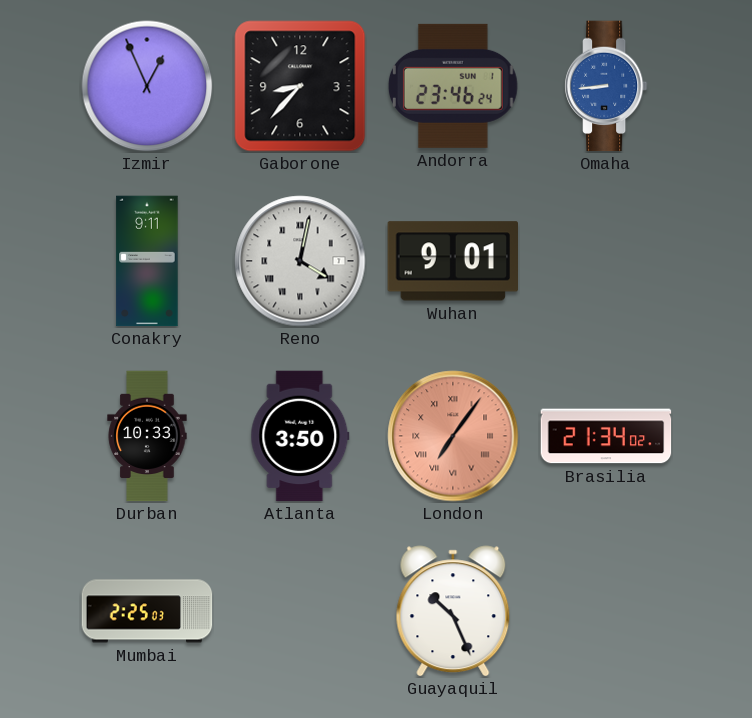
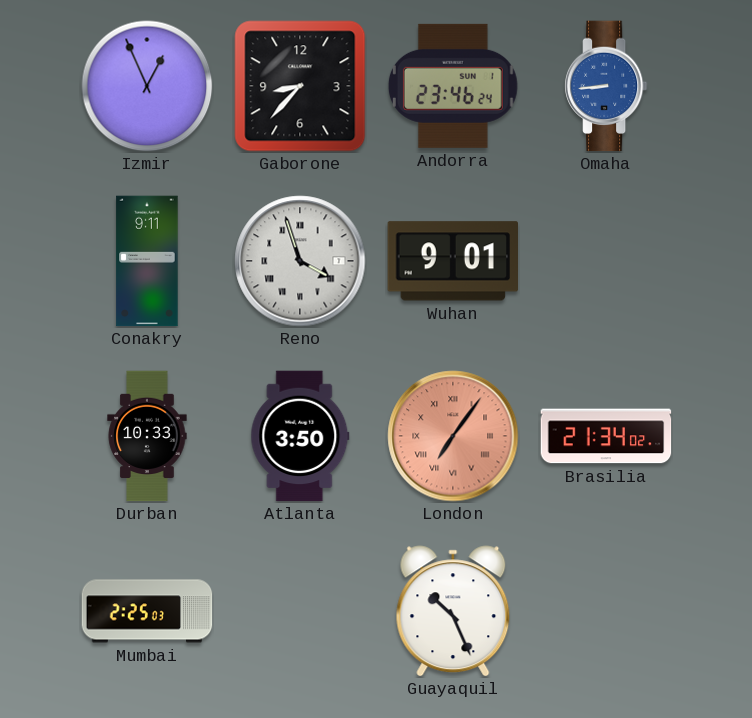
Reno: 4:02 -> 3:57
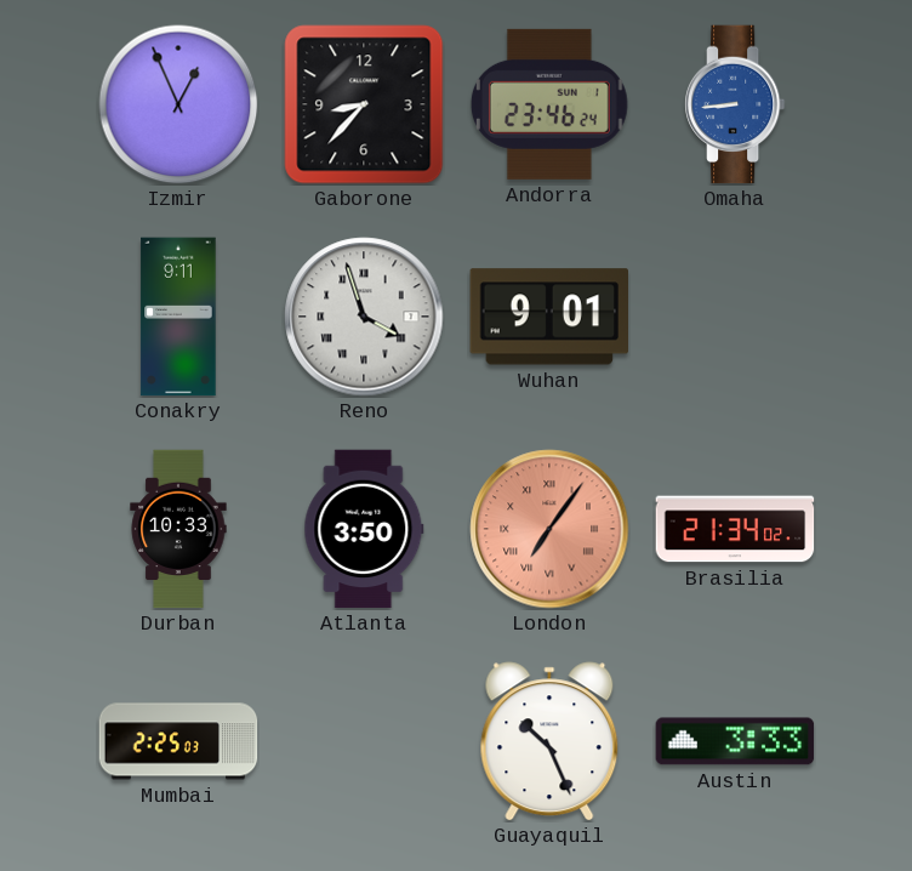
Austin: none -> 3:33
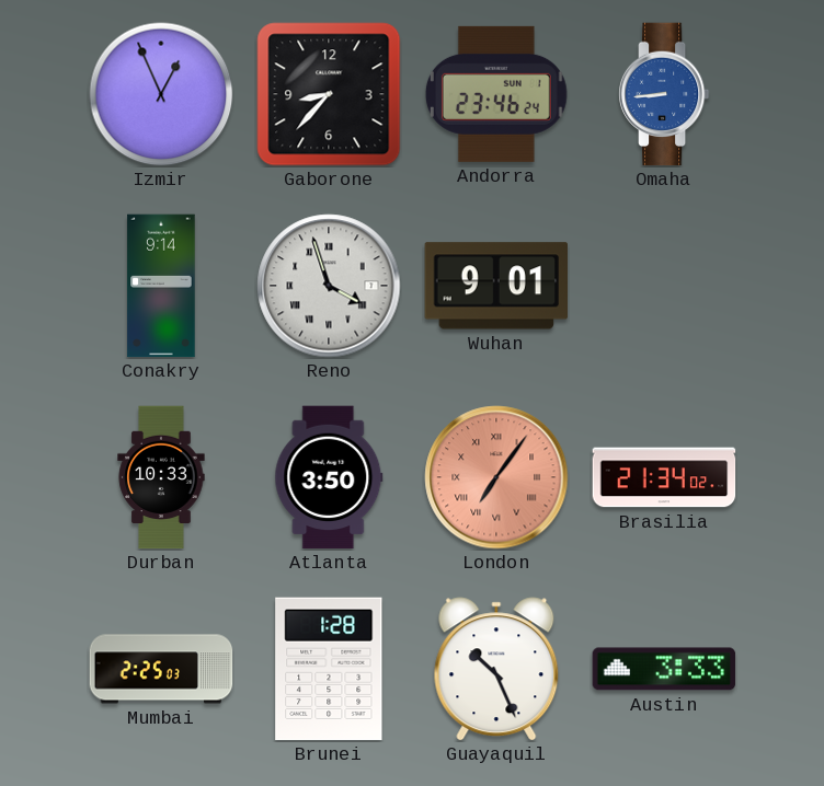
Conakry: 9:11 -> 9:14
Brunei: none -> 1:28
